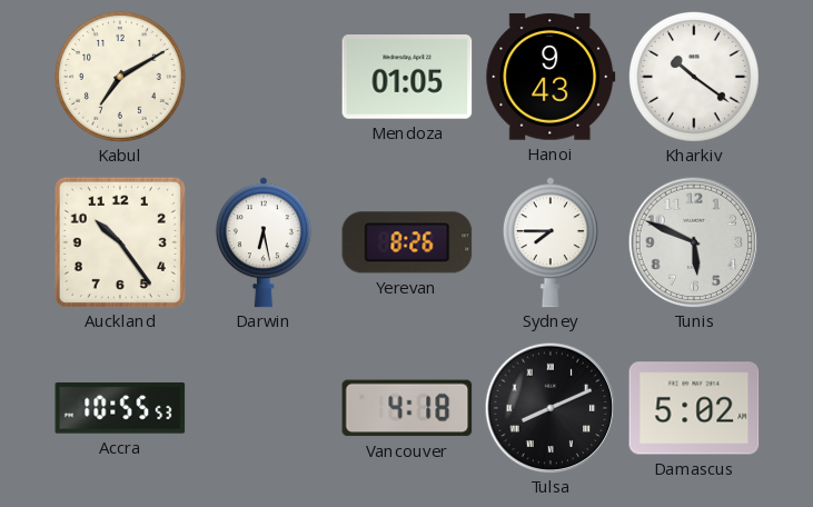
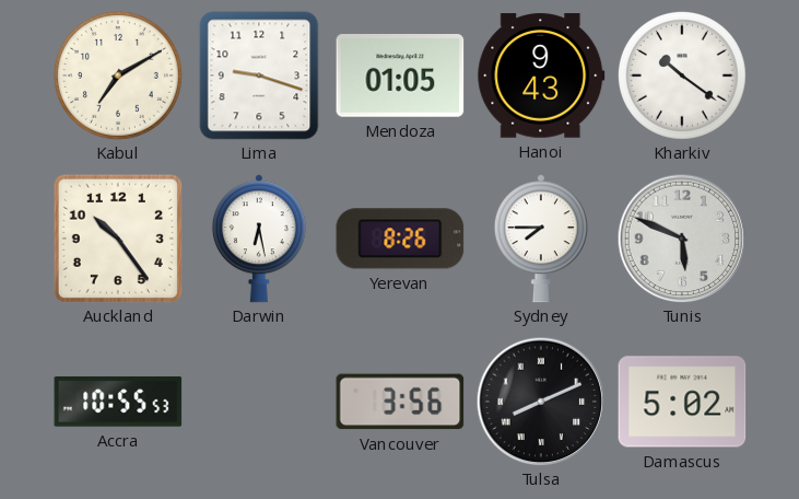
Lima: none -> 9:18
Vancouver: 4:18 -> 3:56
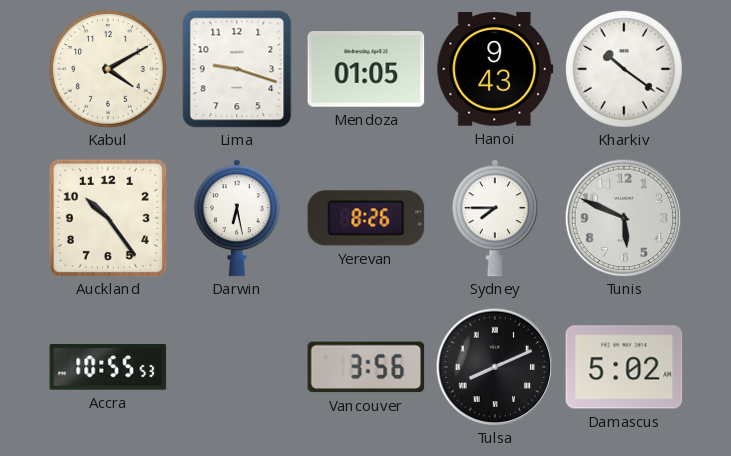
Kabul: 7:10 -> 4:10
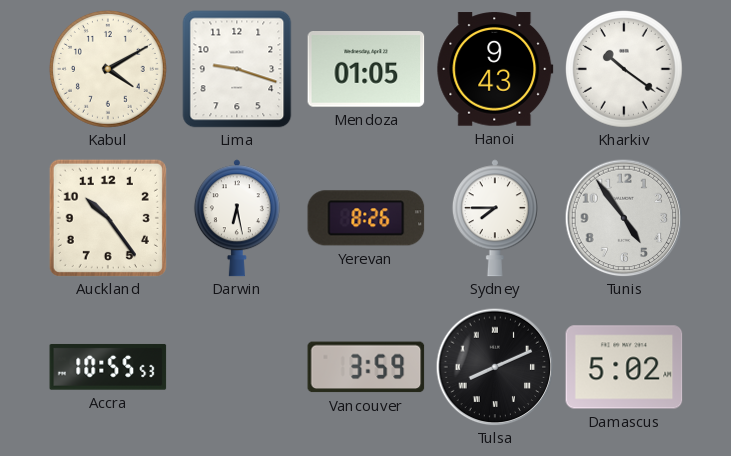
Tunis: 5:49 -> 4:54
Vancouver: 3:56 -> 3:59
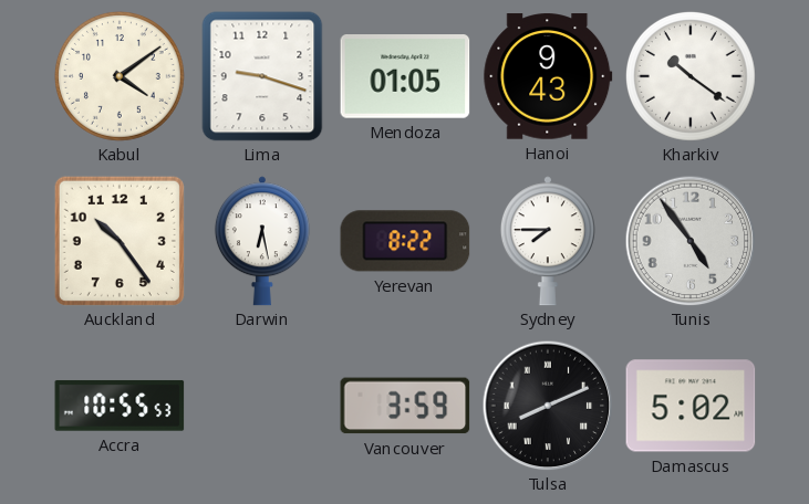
Kabul: 4:10 -> 4:09
Yerevan: 8:26 -> 8:22
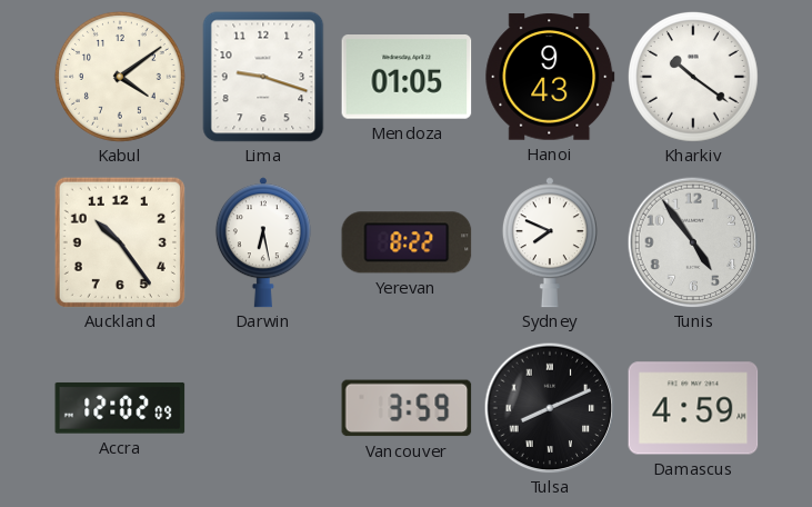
Sydney: 7:45 -> 7:49
Accra: 10:55 -> 12:02
Damascus: 5:02 -> 4:59
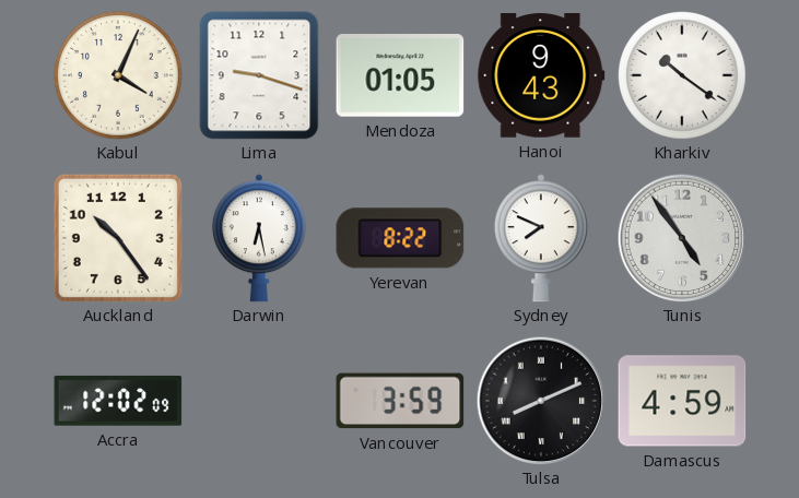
Kabul: 4:09 -> 4:04
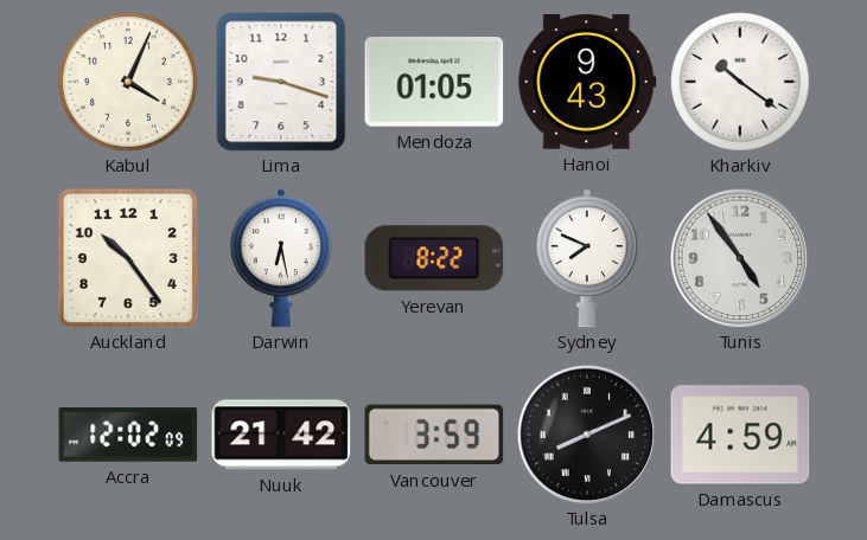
Nuuk: none -> 21:42
